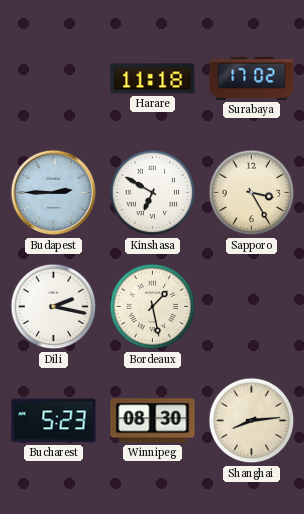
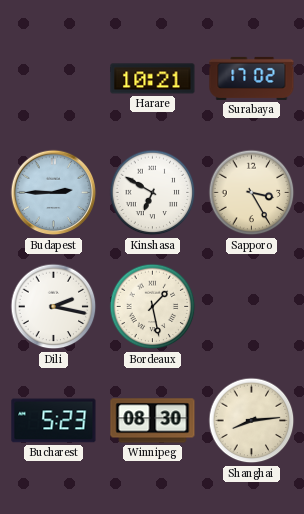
Harare: 11:18 -> 10:21
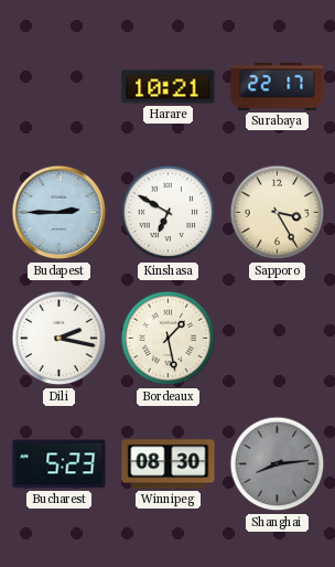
Surabaya: 17:02 -> 22:17
Shanghai dial: cream -> grey
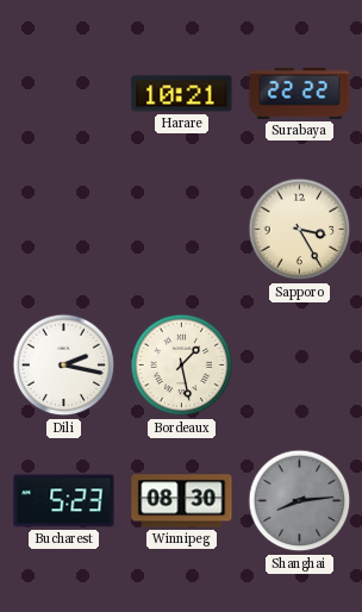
Surabaya: 22:17 -> 22:22
Budapest: 2:45 -> none
Kinshasa: 6:50 -> none
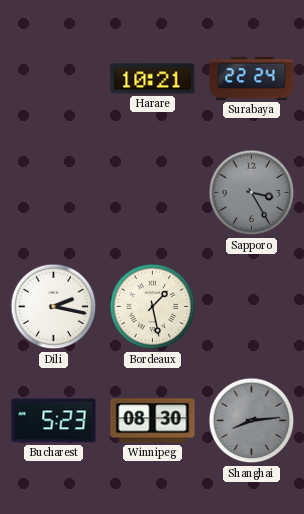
Surabaya: 22:22 -> 22:24
Sapporo dial: cream -> grey
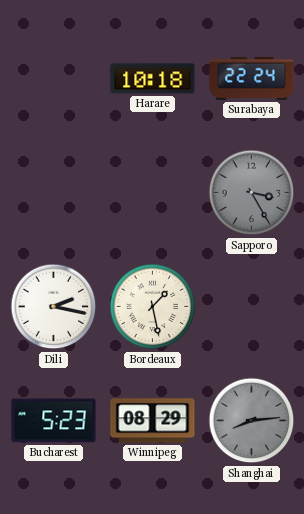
Harare: 10:21 -> 10:18
Winnipeg: 08:30 -> 08:29
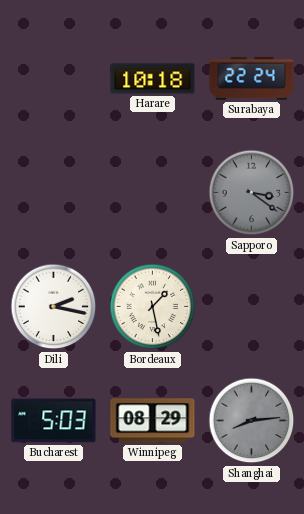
Sapporo: 3:25 -> 3:21
Bucharest: 5:23 -> 5:03
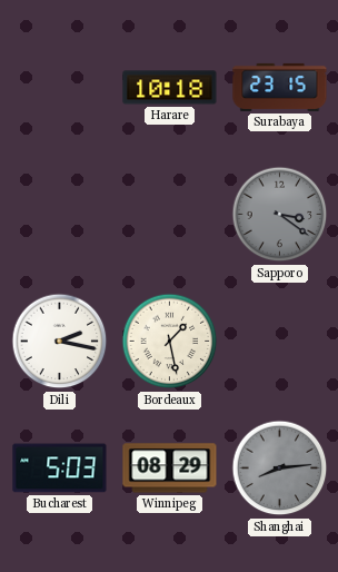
Surabaya: 22:24 -> 23:15
